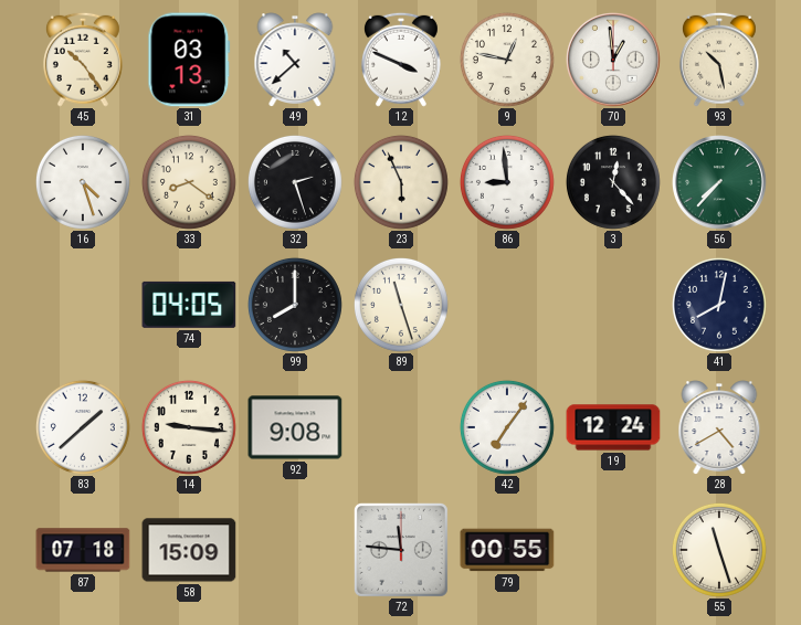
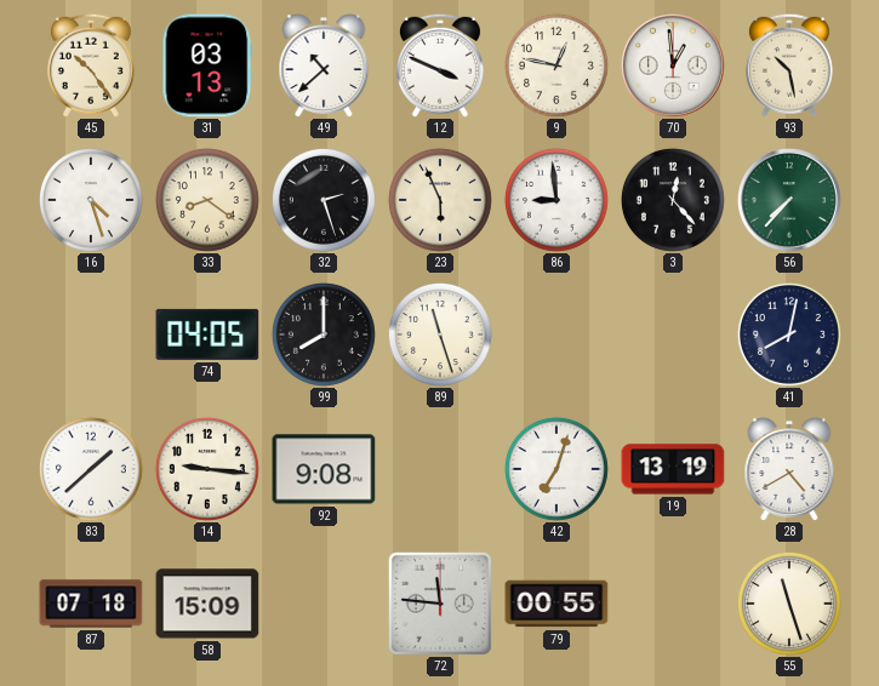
42: 7:06 -> 7:03
19: 12:24 -> 13:19
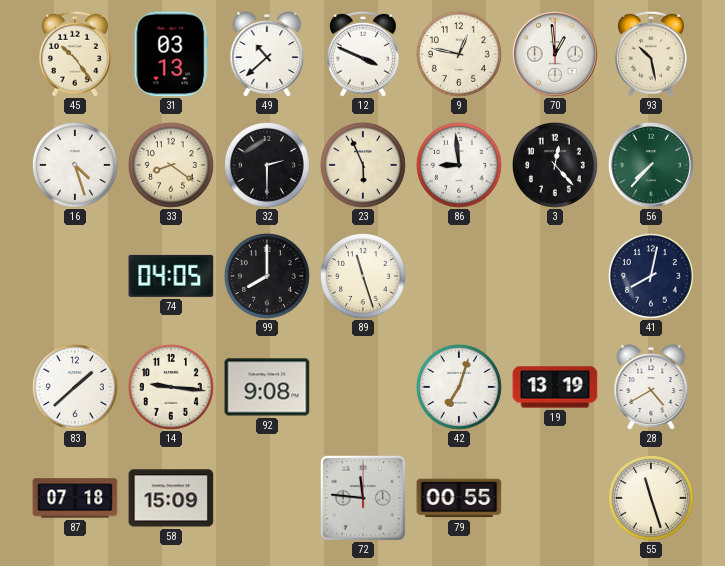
32: 2:27 -> 2:30
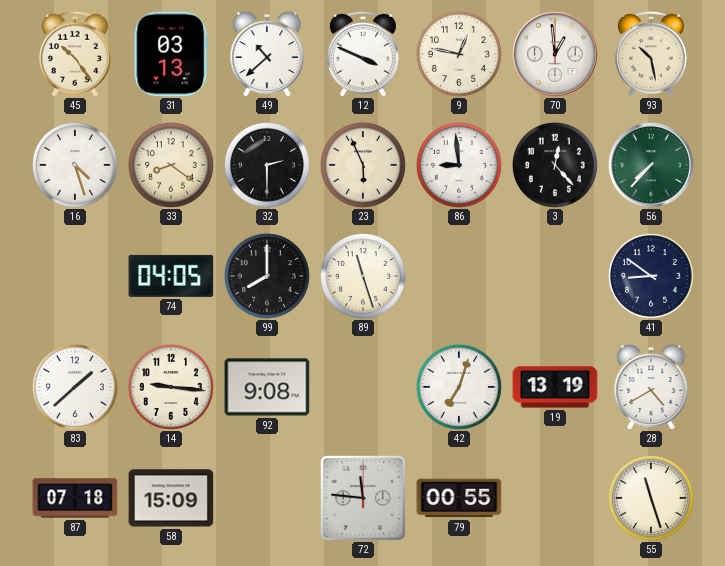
41: 8:02 -> 8:51
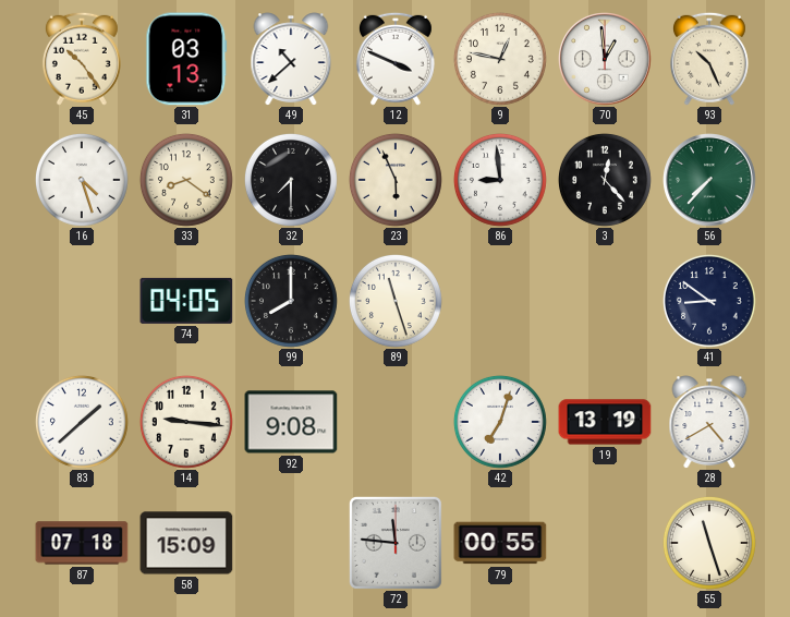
93: 10:28 -> 10:26
32: 2:30 -> 7:30
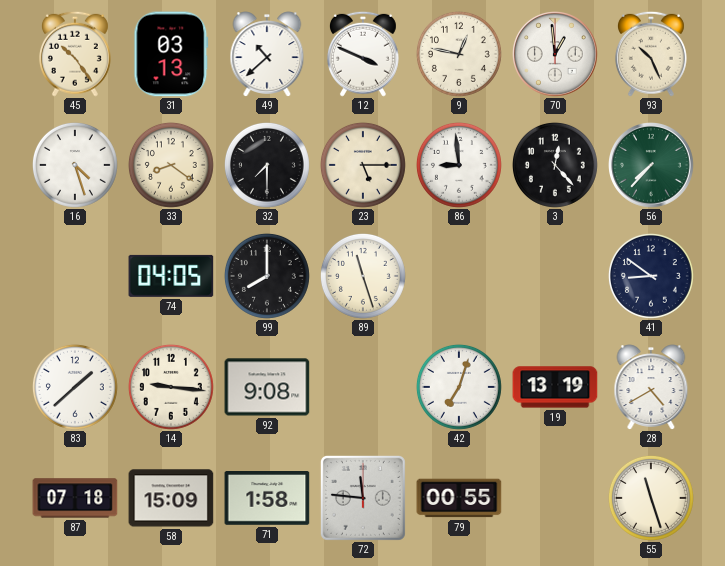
23: 5:56 -> 5:15
71: none -> 1:58
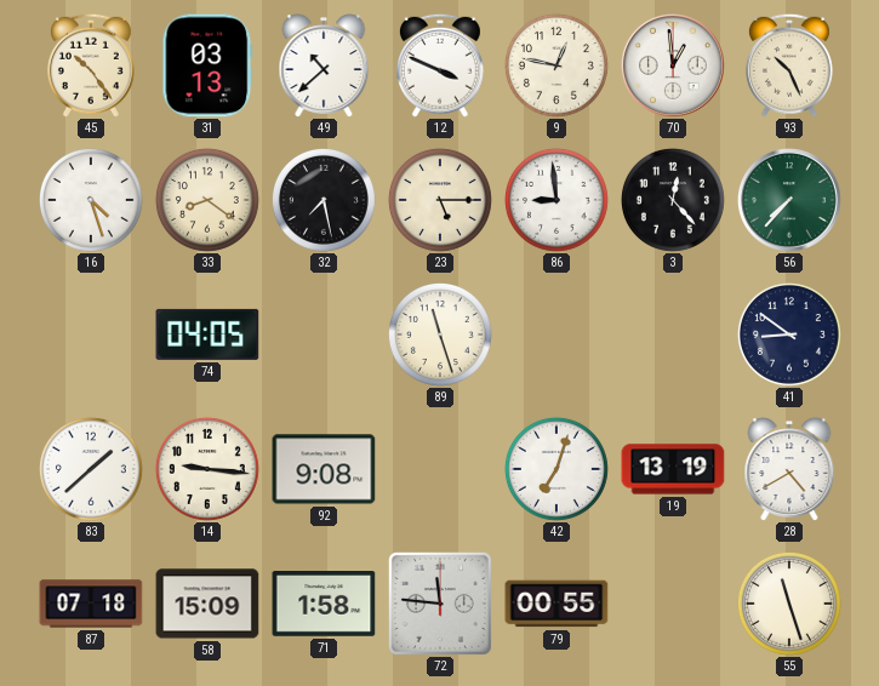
32: 7:30 -> 7:28
99: 8:00 -> none
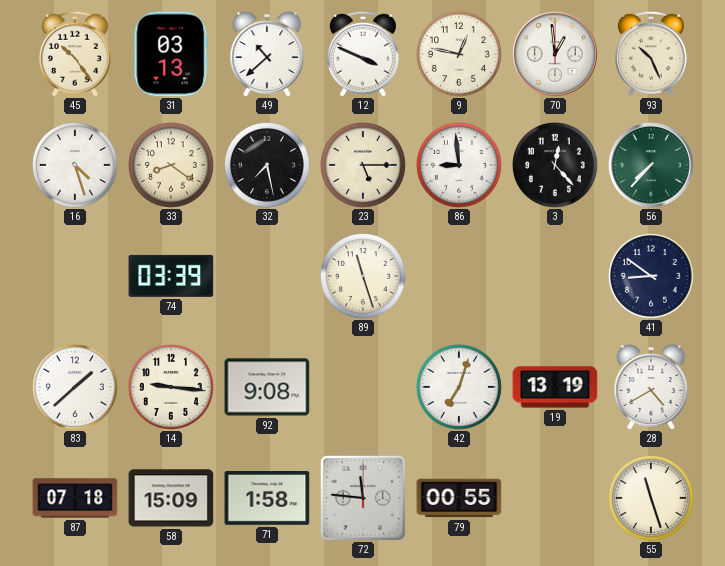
74: 04:05 -> 03:39
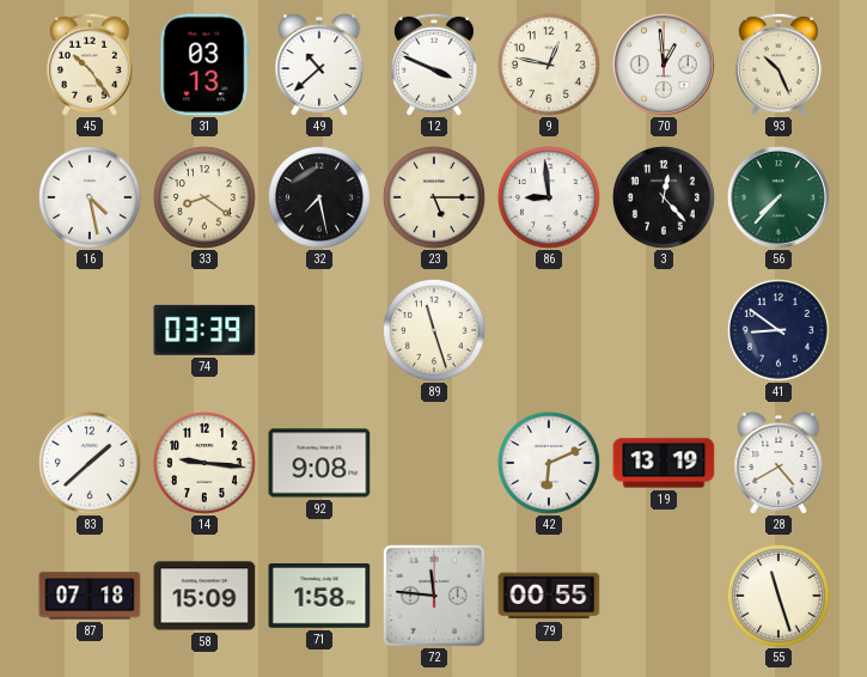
16: 4:27 -> 4:28
42: 7:03 -> 6:11
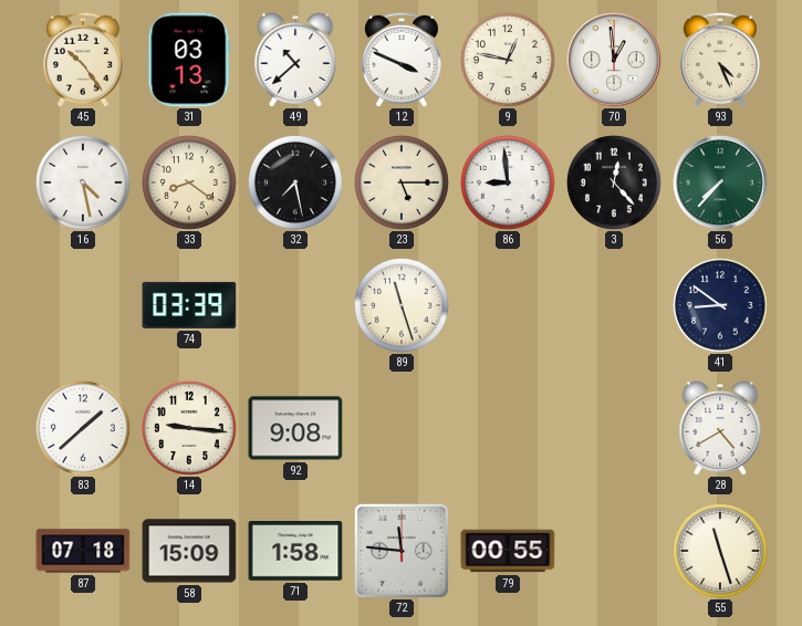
93: 10:26 -> 4:26
42: 6:11 -> none
19: 13:19 -> none
